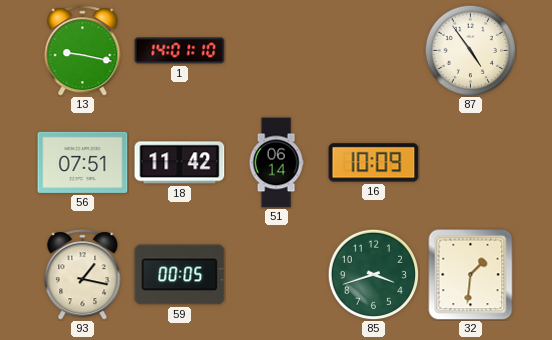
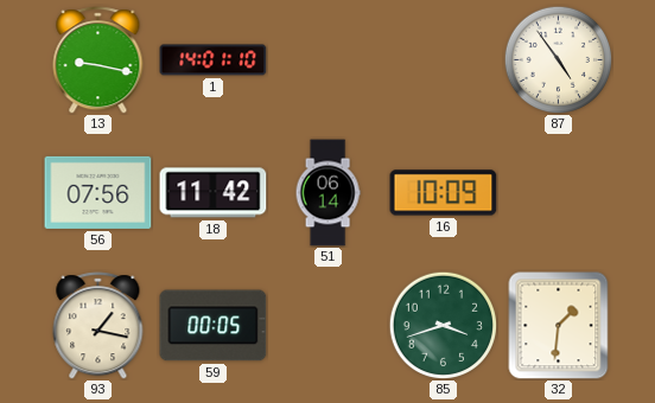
56: 07:51 -> 07:56
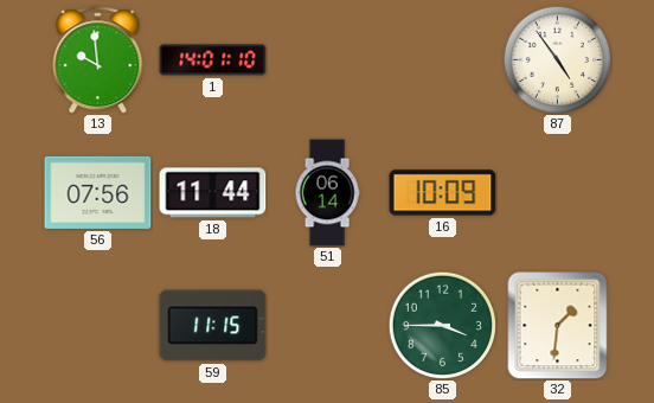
13: 9:17 -> 9:59
18: 11:42 -> 11:44
93: 1:17 -> none
59: 00:05 -> 11:15
85: 3:42 -> 3:45
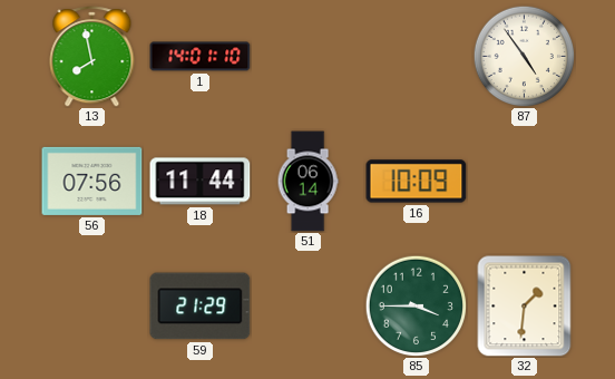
13: 9:59 -> 7:58
59: 11:15 -> 21:29
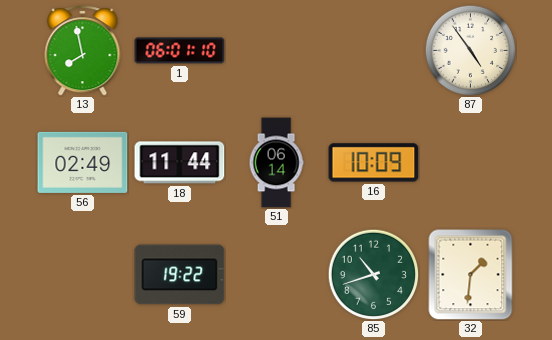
1: 14:01 -> 06:01
56: 07:56 -> 02:49
59: 21:29 -> 19:22
85: 3:45 -> 10:42
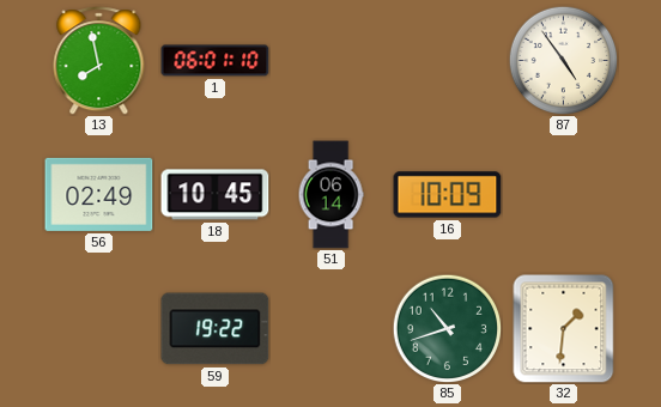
18: 11:44 -> 10:45
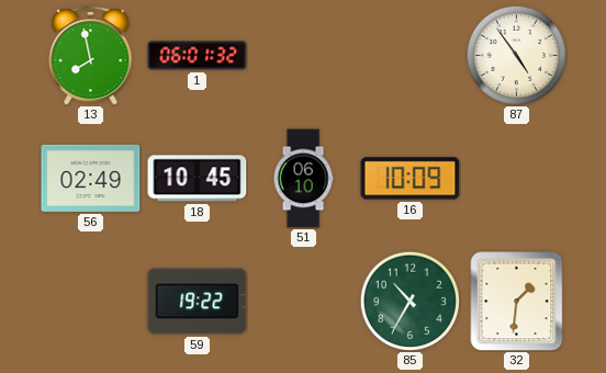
1: 06:01:10 -> 06:01:32
51: 06:14 -> 06:10
85: 10:42 -> 10:35
